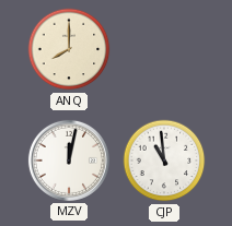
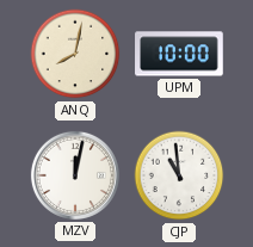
ANQ: 8:00 -> 8:02
UPM: none -> 10:00
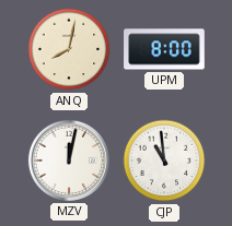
UPM: 10:00 -> 8:00
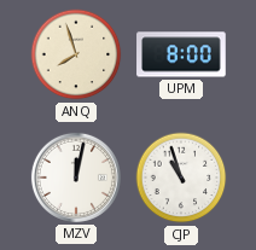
ANQ: 8:02 -> 7:57
CJP: 10:59 -> 10:57
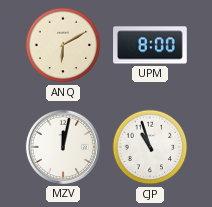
ANQ: 7:57 -> 6:10
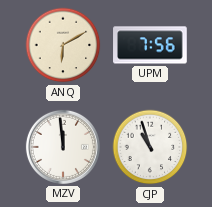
UPM: 8:00 -> 7:56
MZV: 12:02 -> 11:59
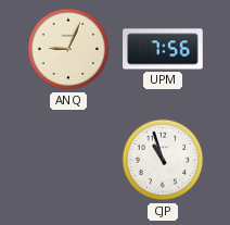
ANQ: 6:10 -> 9:04
MZV: 11:59 -> none
